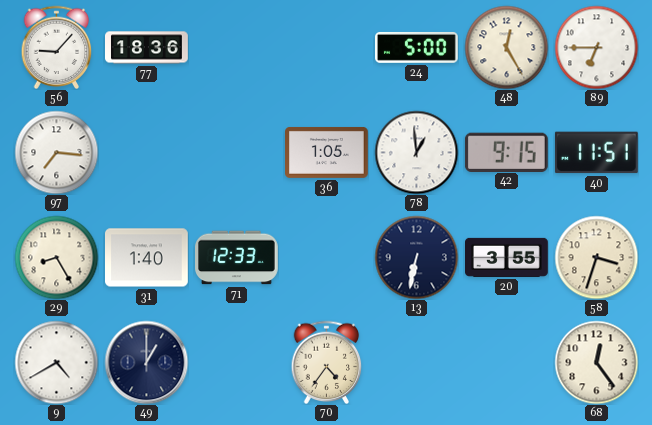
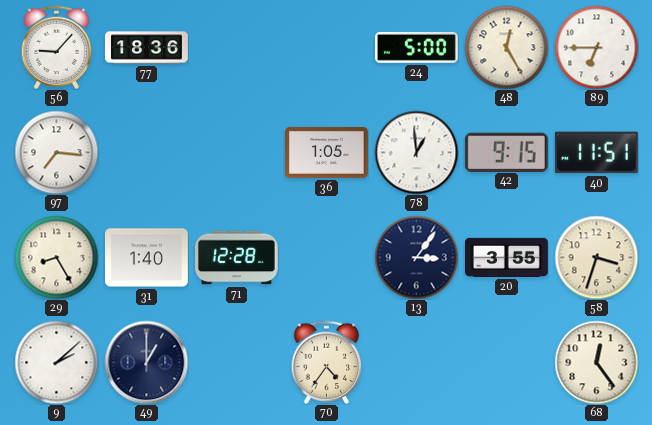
71: 12:33 -> 12:28
13: 6:32 -> 3:06
9: 4:40 -> 2:08
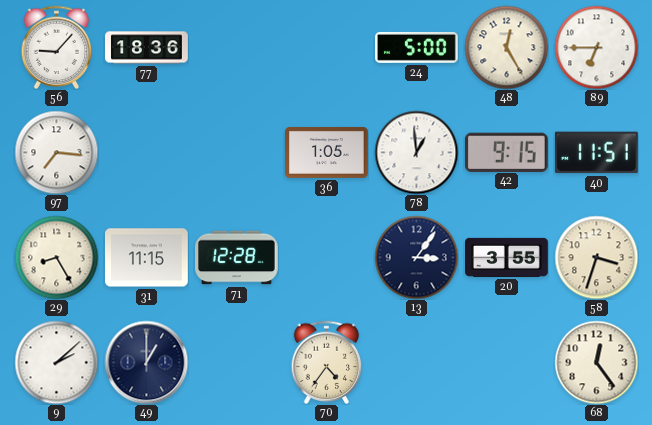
31: 1:40 -> 11:15
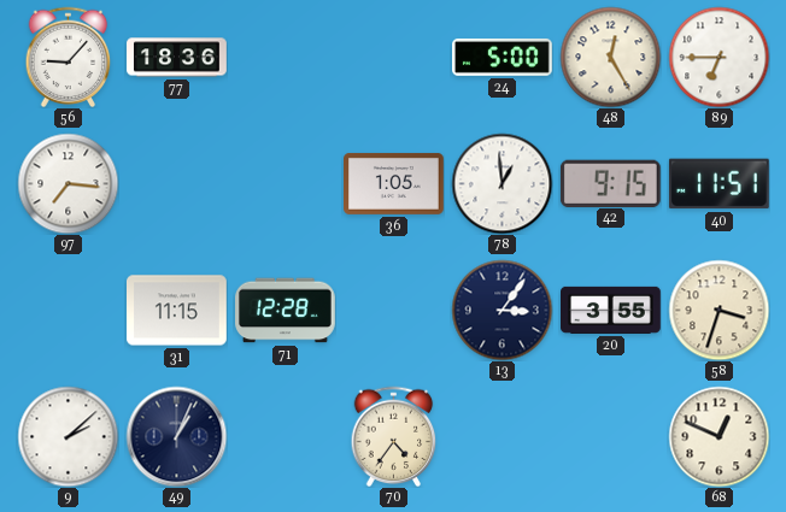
29: 8:25 -> none
49: 1:00 -> 1:04
68: 12:24 -> 12:49
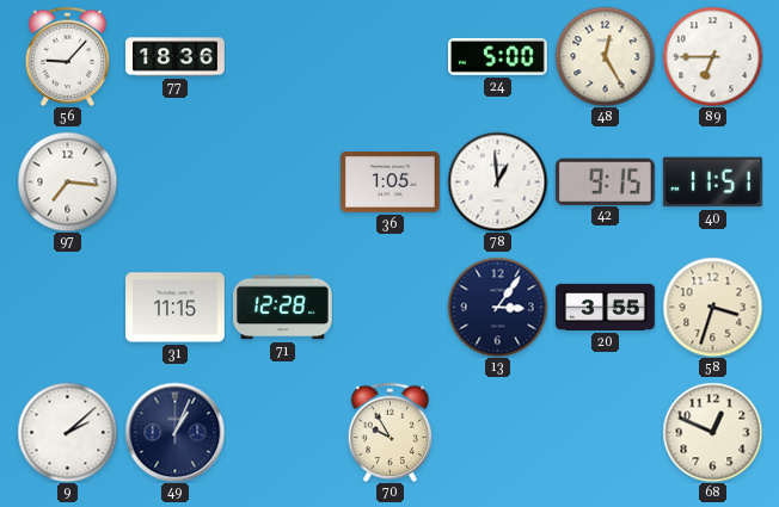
70: 4:36 -> 9:55
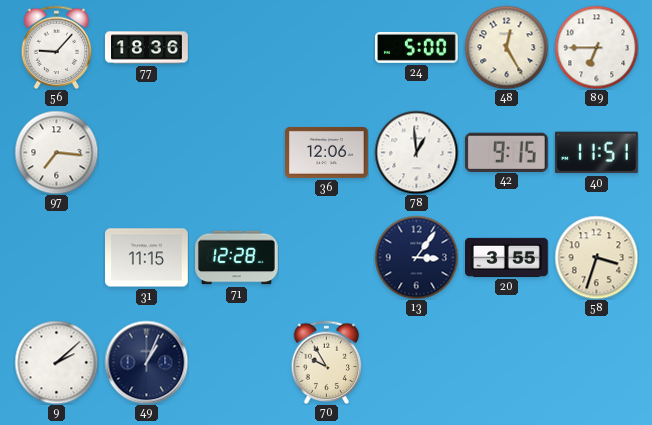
36: 1:05 -> 12:06
68: 12:49 -> none
